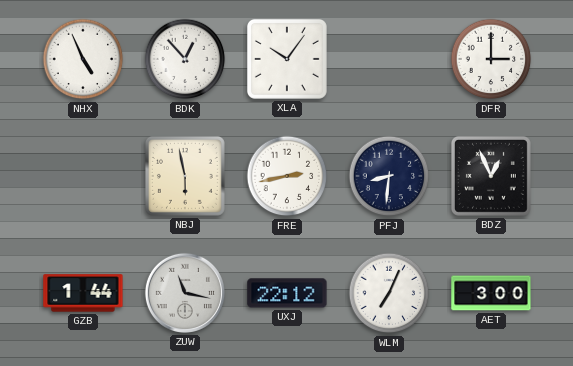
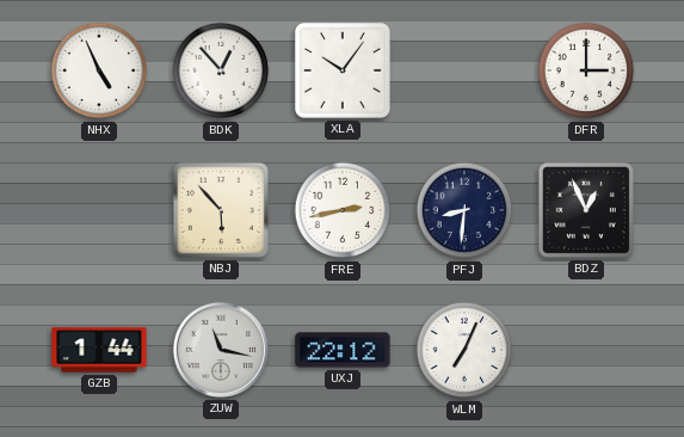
NBJ: 5:58 -> 5:53
AET: 3:00 -> none
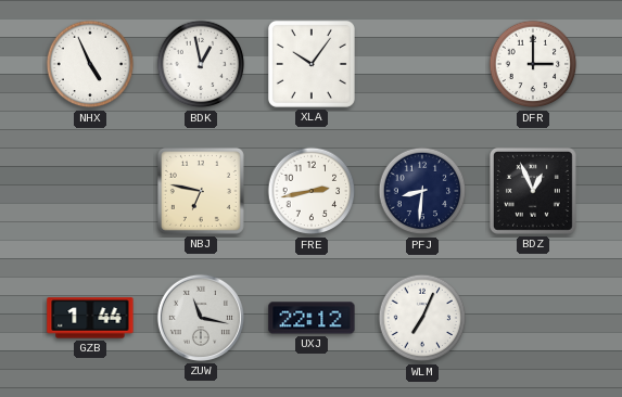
BDK: 12:53 -> 12:58
NBJ: 5:53 -> 6:47
